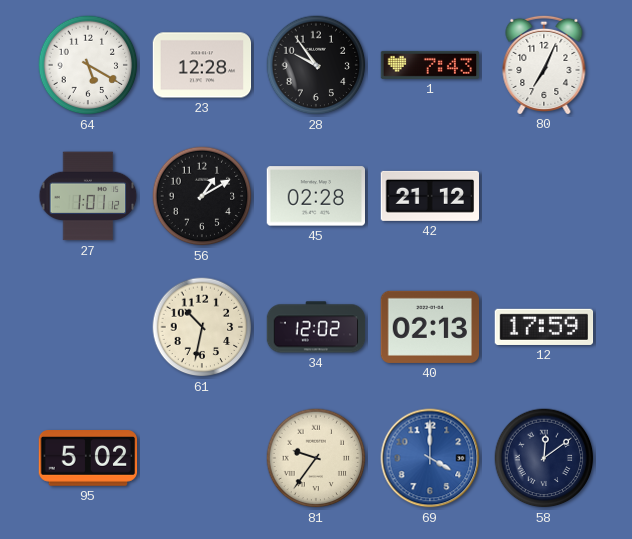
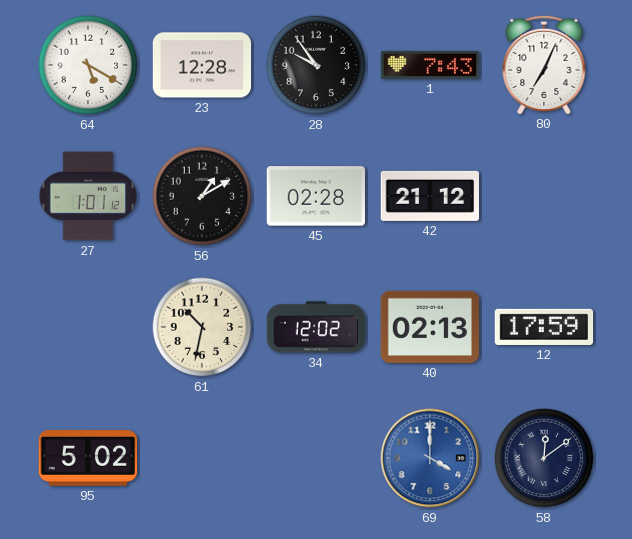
81: 9:36 -> none
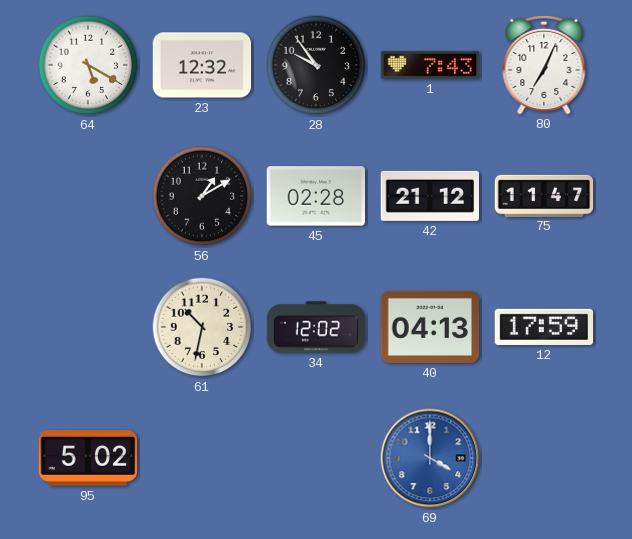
23: 12:28 -> 12:32
27: 1:01 -> none
75: none -> 11:47
40: 02:13 -> 04:13
58: 12:09 -> none
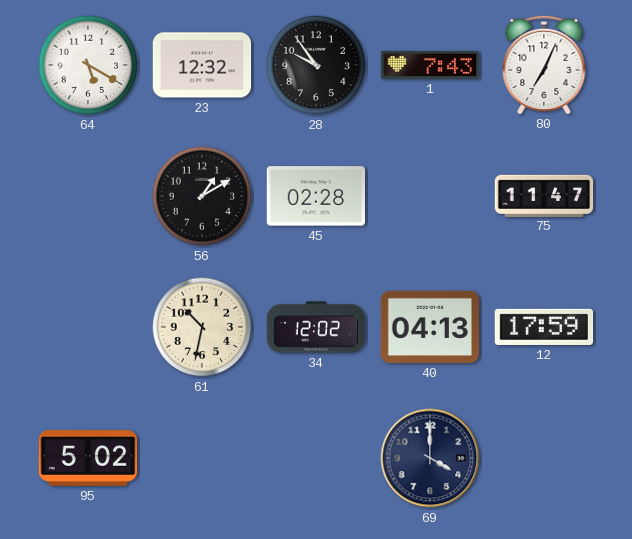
42: 21:12 -> none
69 dial: blue -> navy
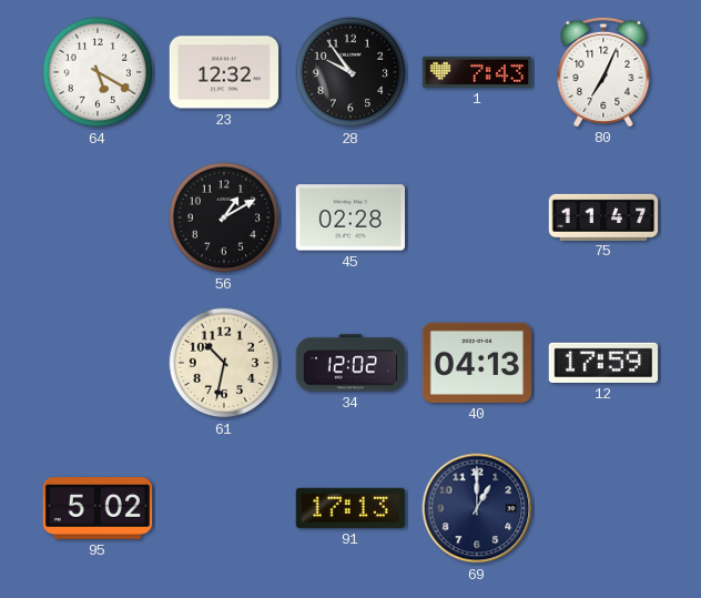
91: none -> 17:13
69: 4:00 -> 1:00
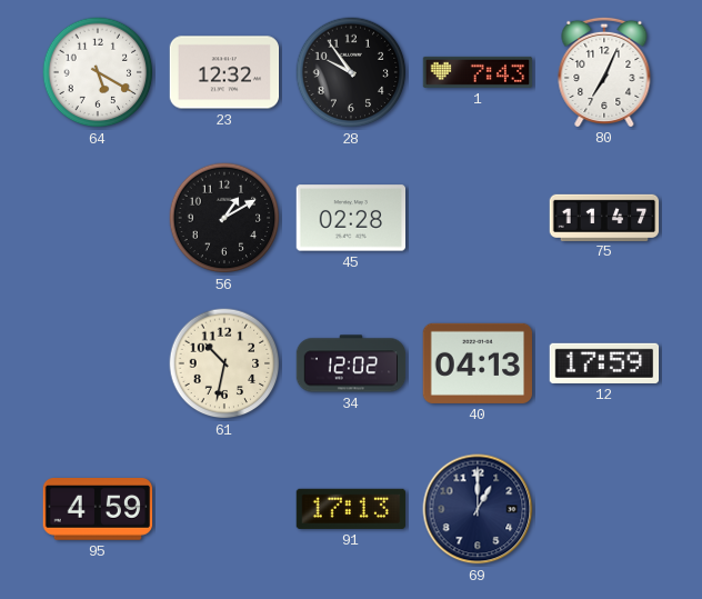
95: 5:02 -> 4:59
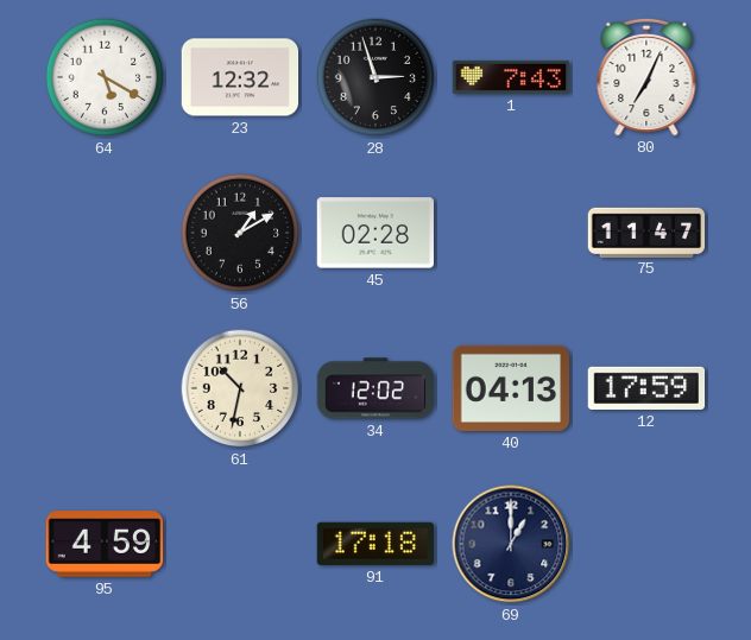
28: 9:54 -> 2:57
91: 17:13 -> 17:18
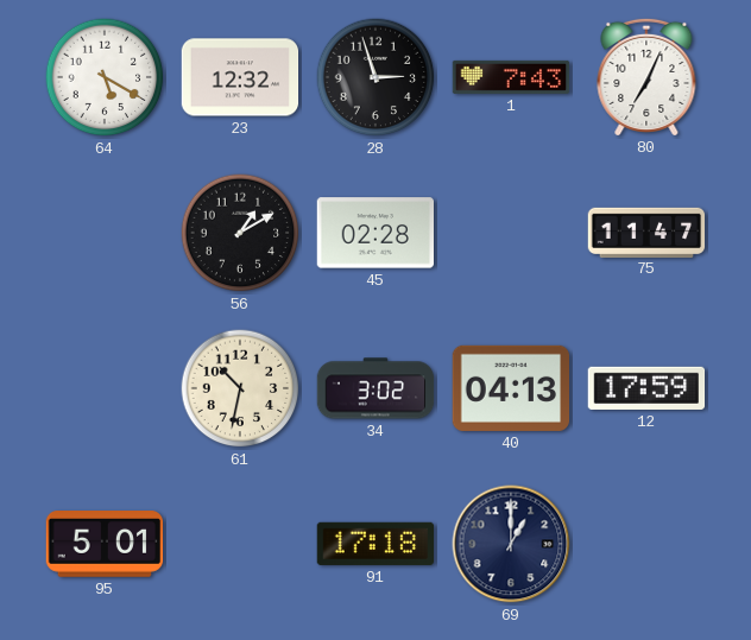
34: 12:02 -> 3:02
95: 4:59 -> 5:01
